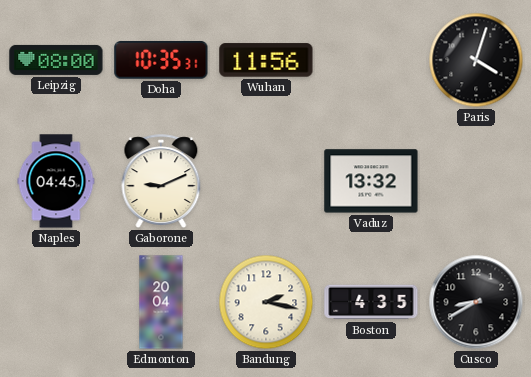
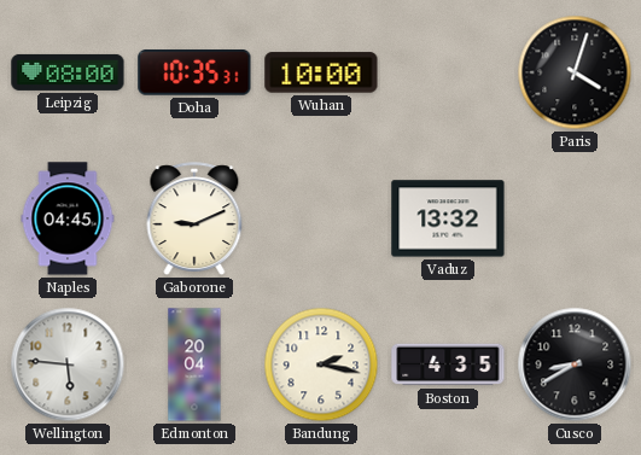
Wuhan: 11:56 -> 10:00
Wellington: none -> 5:46
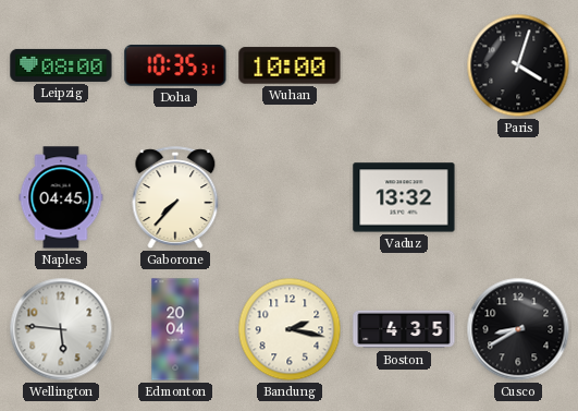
Gaborone: 9:11 -> 7:37
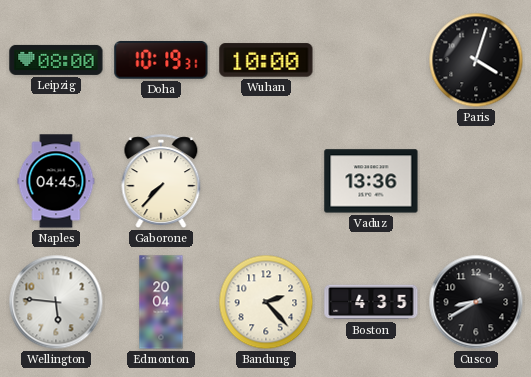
Doha: 10:35 -> 10:19
Vaduz: 13:32 -> 13:36
Bandung: 2:17 -> 2:23
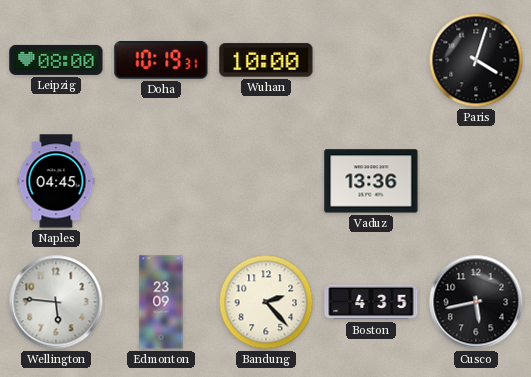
Gaborone: 7:37 -> none
Edmonton: 20:04 -> 23:09
Cusco: 8:40 -> 5:43
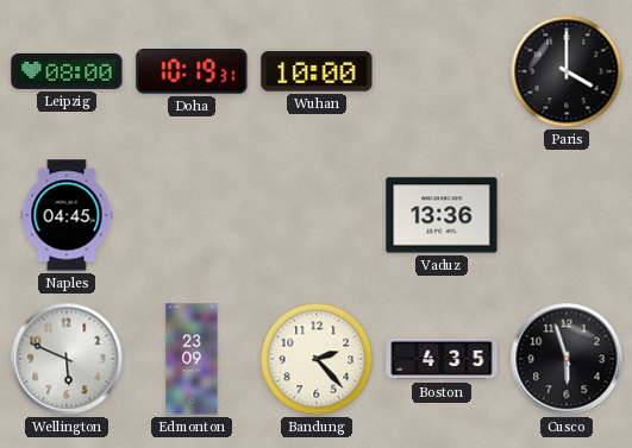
Paris: 4:03 -> 4:00
Wellington: 5:46 -> 5:49
Cusco: 5:43 -> 5:57
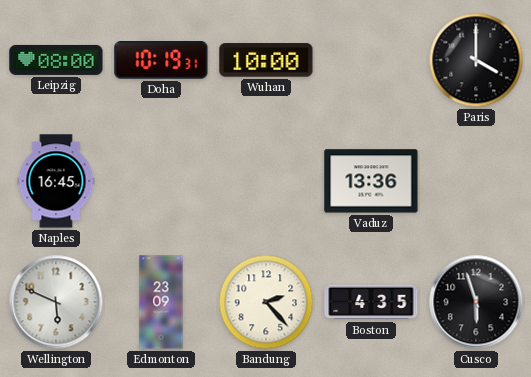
Naples: 04:45 -> 16:45
